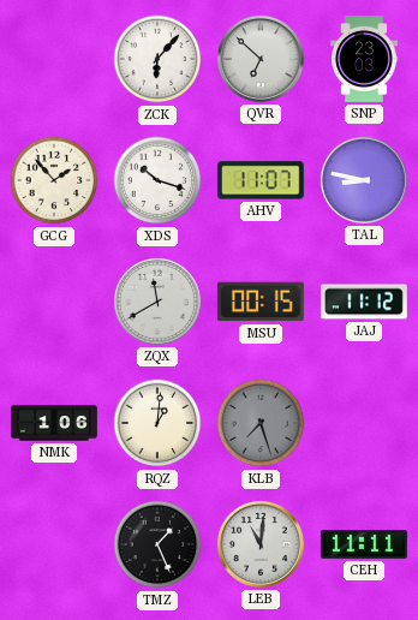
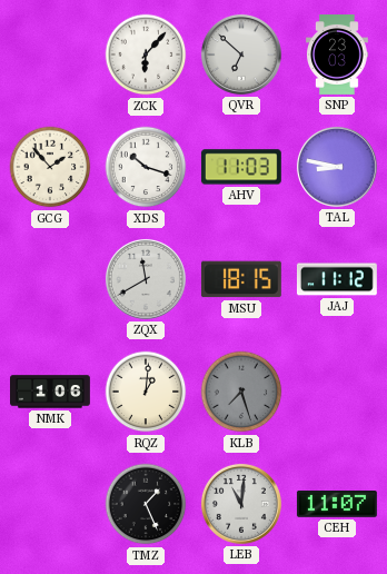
AHV: 11:07 -> 11:03
MSU: 00:15 -> 18:15
CEH: 11:11 -> 11:07
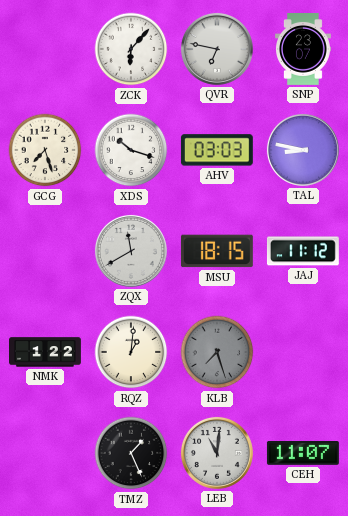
QVR: 6:52 -> 6:47
SNP: 23:03 -> 23:07
GCG: 1:53 -> 7:27
AHV: 11:03 -> 03:03
NMK: 1:06 -> 1:22
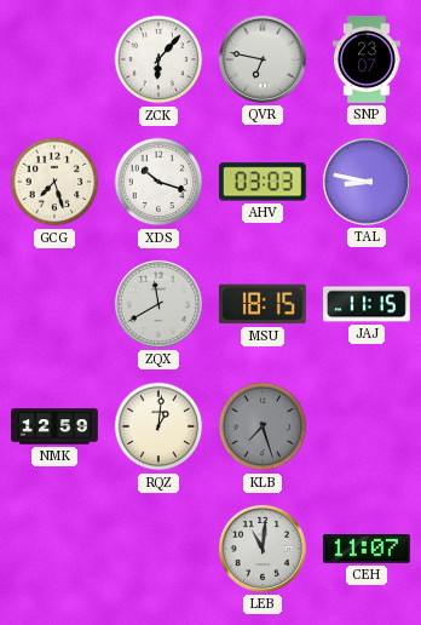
JAJ: 11:12 -> 11:15
NMK: 1:22 -> 12:59
TMZ: 1:26 -> none
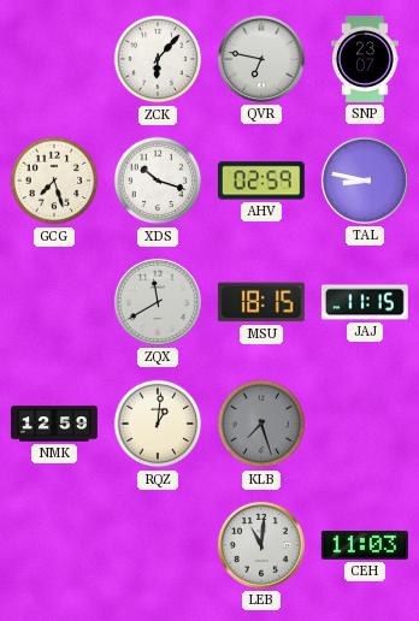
AHV: 03:03 -> 02:59
CEH: 11:07 -> 11:03
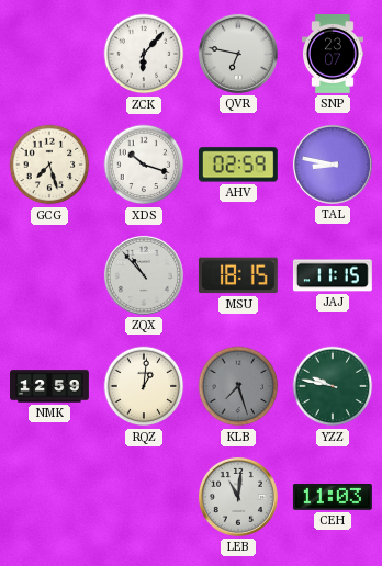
ZQX: 11:40 -> 10:53
YZZ: none -> 9:47
